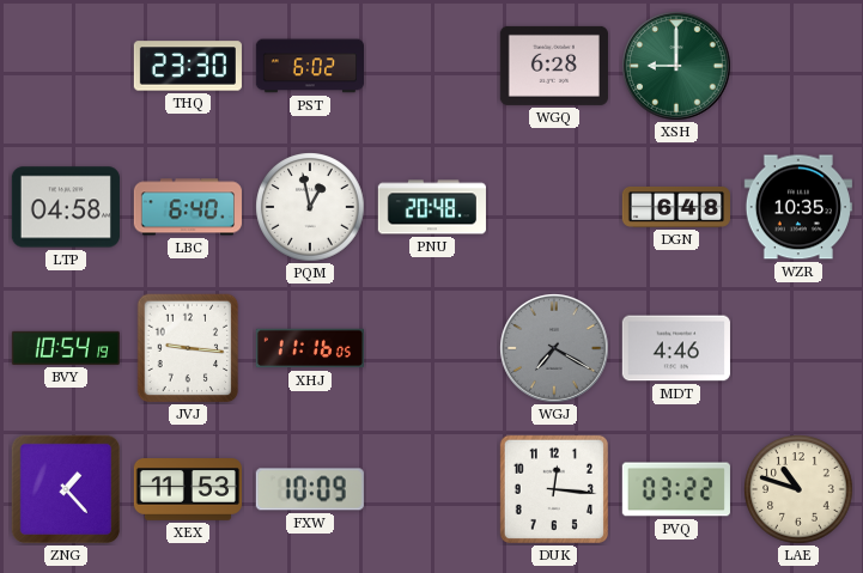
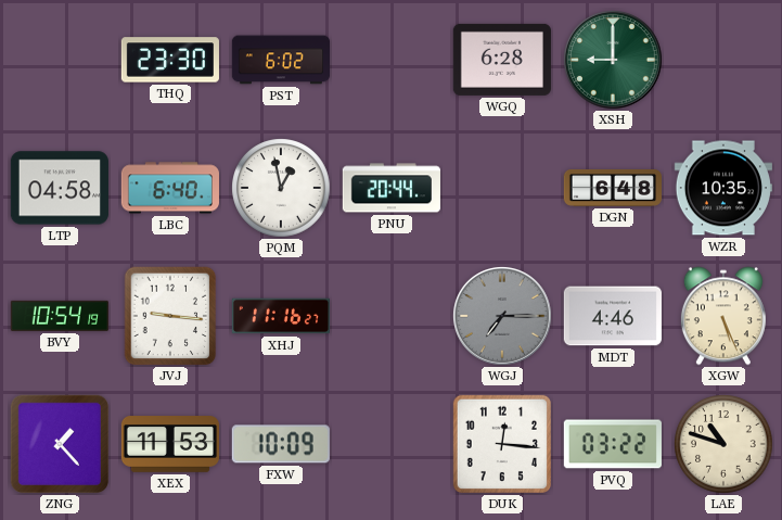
PNU: 20:48 -> 20:44
XHJ: 11:16:05 -> 11:16:27
WGJ: 7:20 -> 7:15
XGW: none -> 5:26
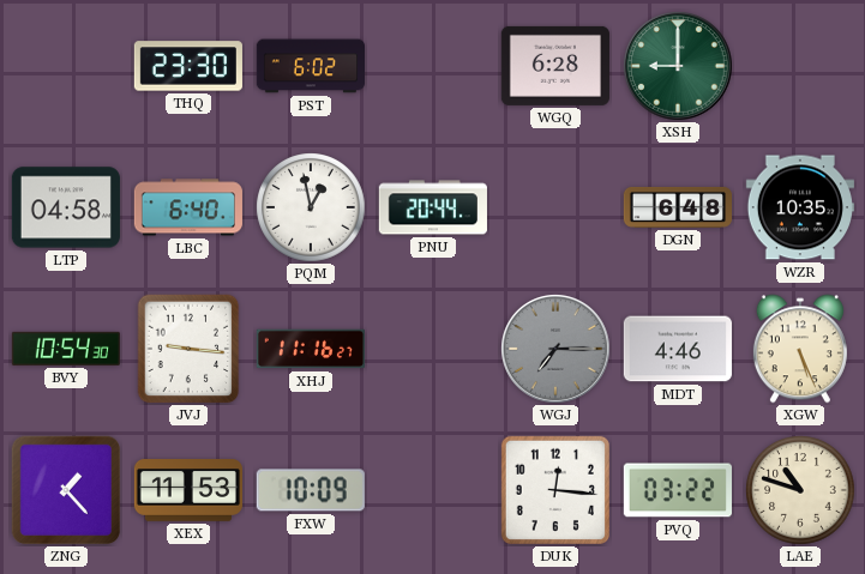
BVY: 10:54:19 -> 10:54:30
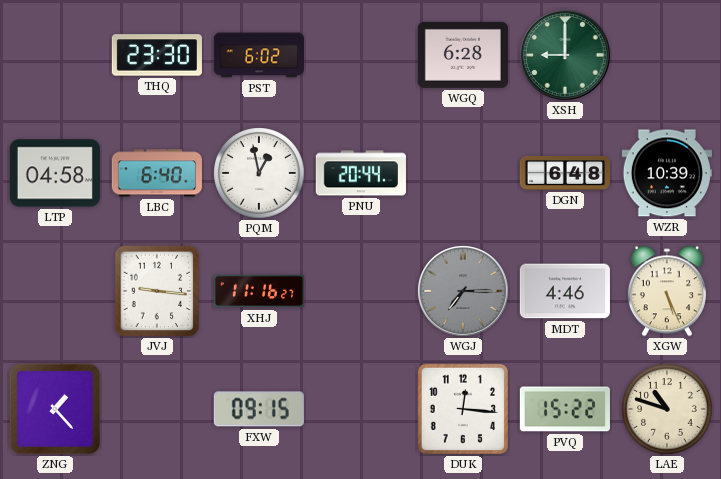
WZR: 10:35 -> 10:39
BVY: 10:54 -> none
XEX: 11:53 -> none
FXW: 10:09 -> 09:15
PVQ: 03:22 -> 15:22
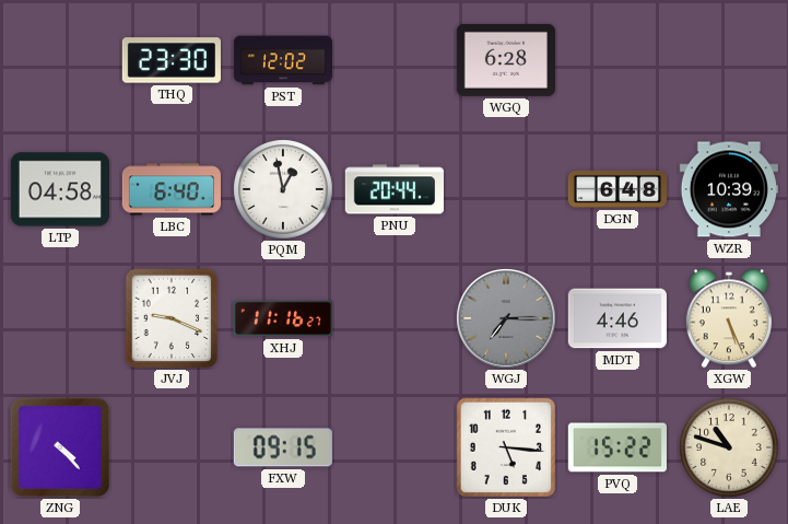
PST: 6:02 -> 12:02
XSH: 9:00 -> none
JVJ: 9:16 -> 9:19
ZNG: 1:23 -> 4:23
DUK: 12:16 -> 5:16
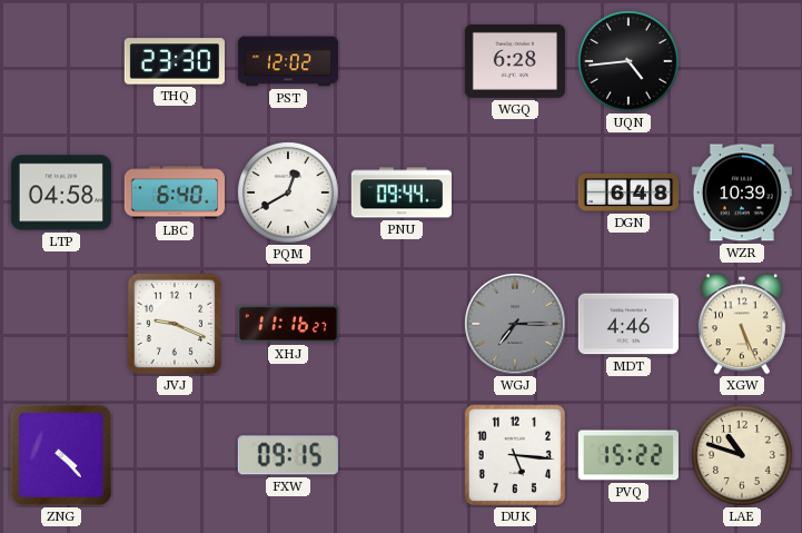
UQN: none -> 4:44
PQM: 12:58 -> 12:40
PNU: 20:44 -> 09:44
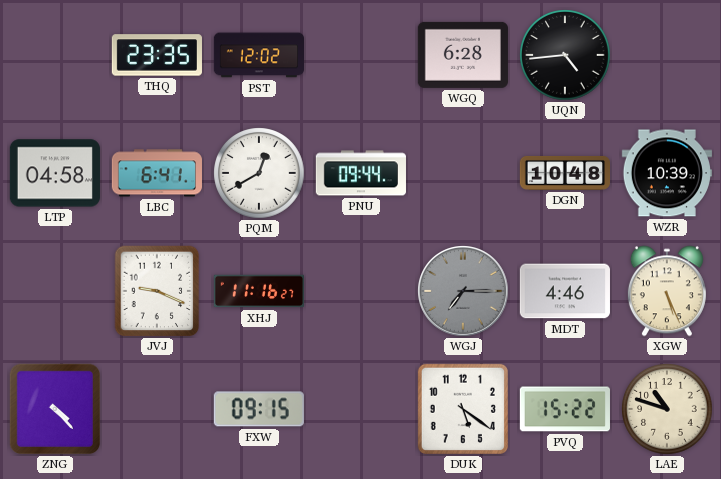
THQ: 23:30 -> 23:35
LBC: 6:40 -> 6:41
DGN: 6:48 -> 10:48
DUK: 5:16 -> 5:21
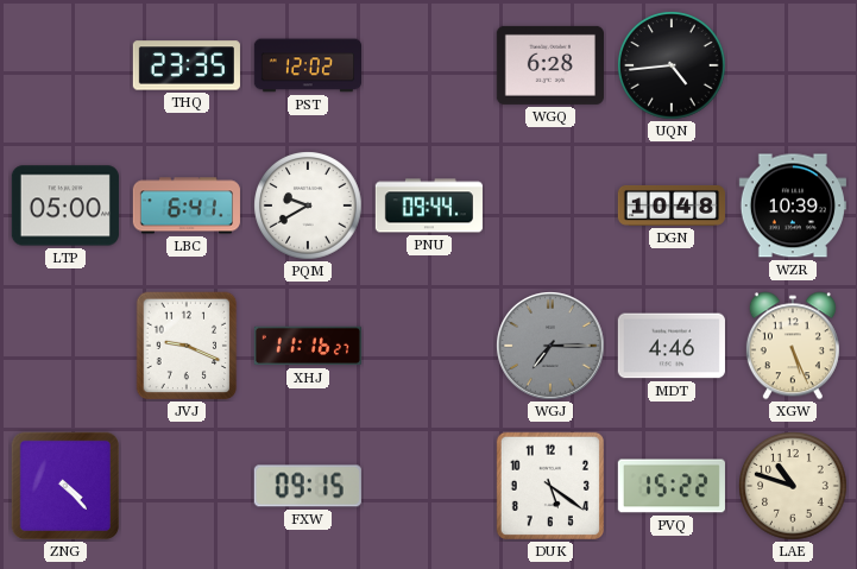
LTP: 04:58 -> 05:00
PQM: 12:40 -> 9:40
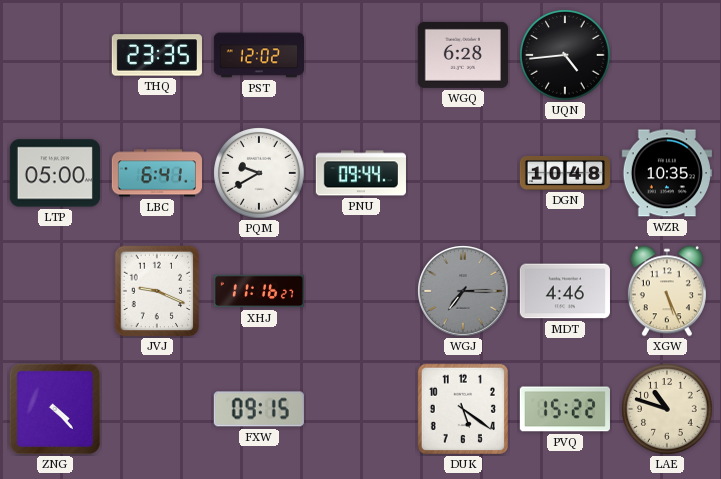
WZR: 10:39 -> 10:35
